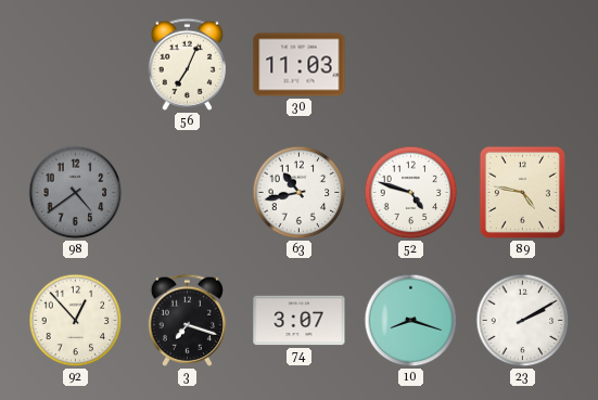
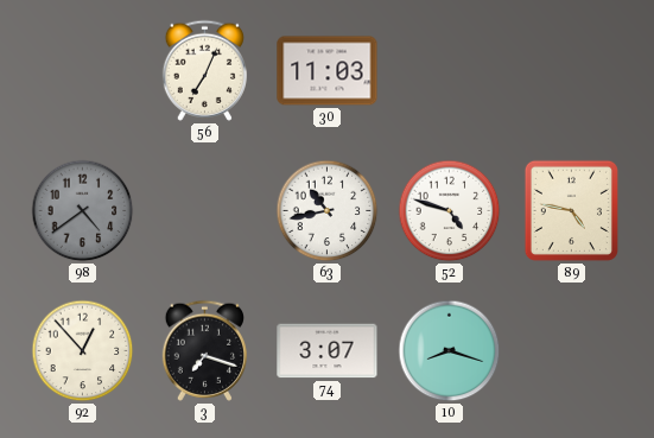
23: 2:10 -> none
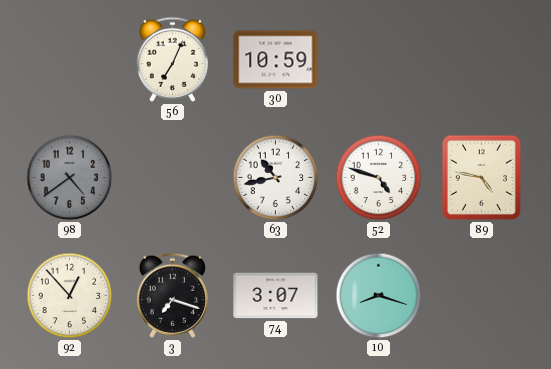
30: 11:03 -> 10:59
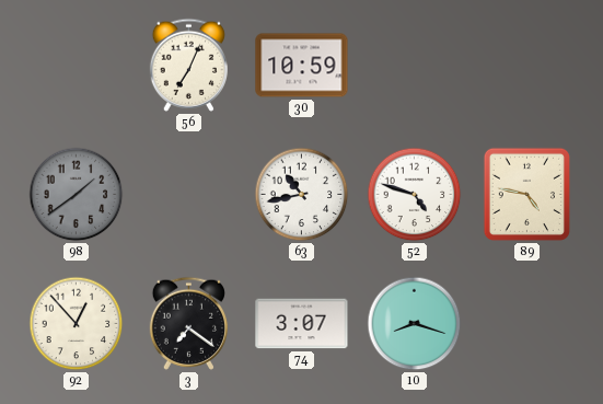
98: 4:39 -> 1:39
3: 7:18 -> 7:21
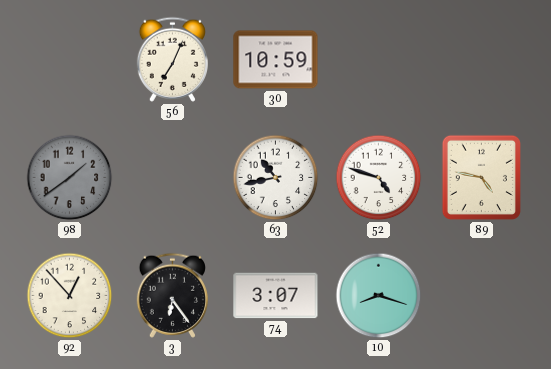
3: 7:21 -> 6:24
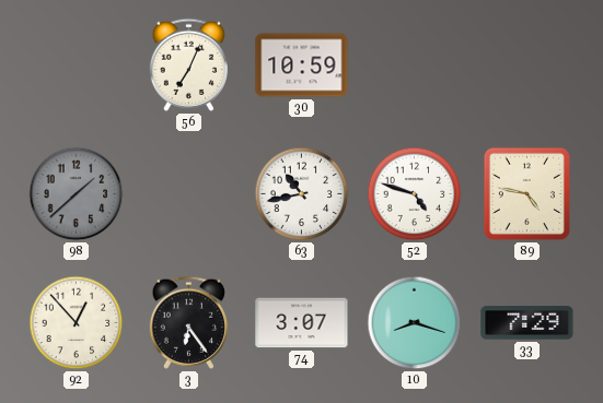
98: 1:39 -> 1:38
33: none -> 7:29
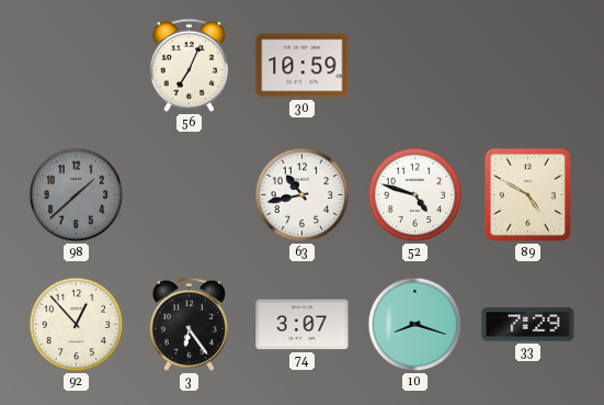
89: 4:47 -> 4:50
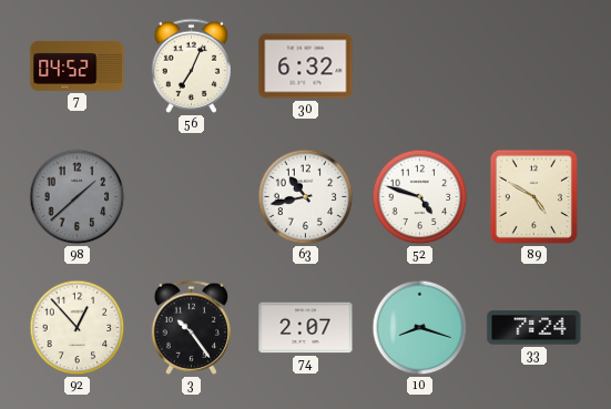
7: none -> 04:52
30: 10:59 -> 6:32
3: 6:24 -> 10:24
74: 3:07 -> 2:07
33: 7:29 -> 7:24
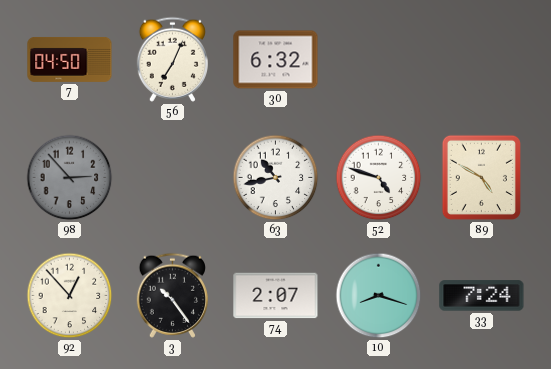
7: 04:52 -> 04:50
98: 1:38 -> 2:53
